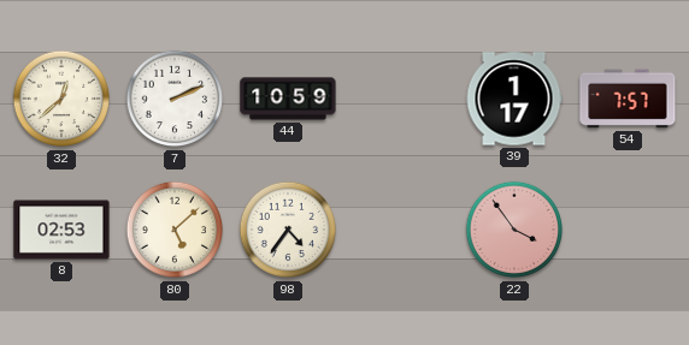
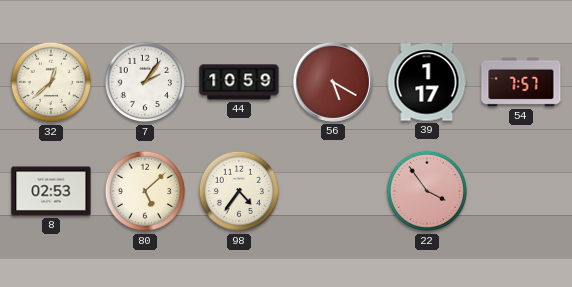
7: 2:11 -> 2:06
56: none -> 5:20
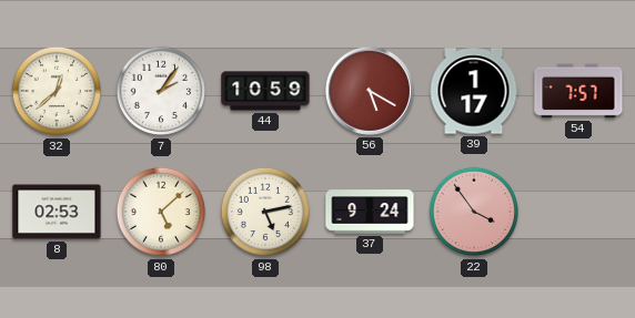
98: 4:36 -> 5:13
37: none -> 9:24
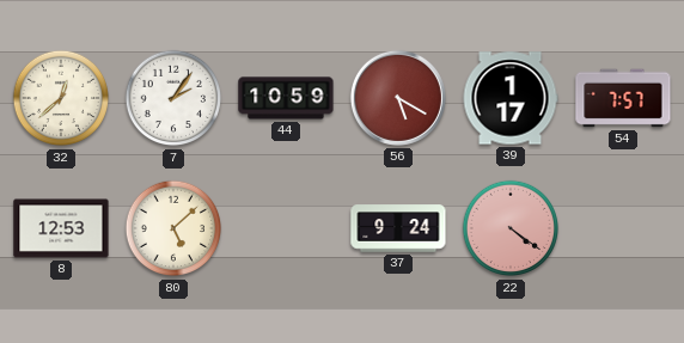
8: 02:53 -> 12:53
98: 5:13 -> none
22: 3:54 -> 4:21
